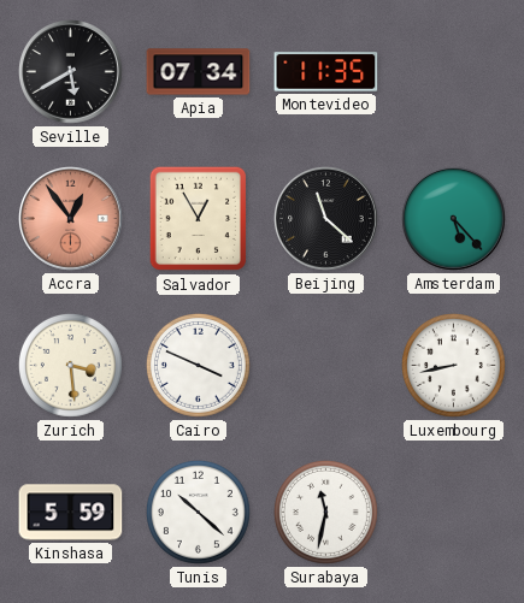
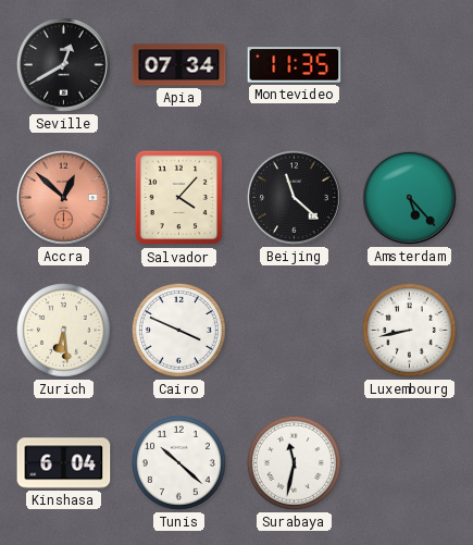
Seville: 5:40 -> 12:40
Accra: 12:54 -> 12:52
Salvador: 12:55 -> 4:07
Zurich: 3:29 -> 6:29
Kinshasa: 5:59 -> 6:04
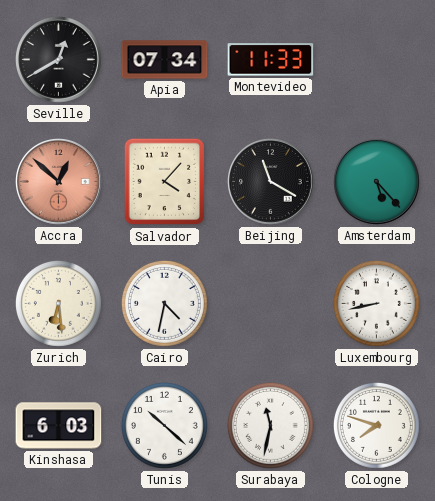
Montevideo: 11:35 -> 11:33
Beijing: 11:22 -> 11:20
Cairo: 3:49 -> 4:32
Kinshasa: 6:04 -> 6:03
Cologne: none -> 7:48
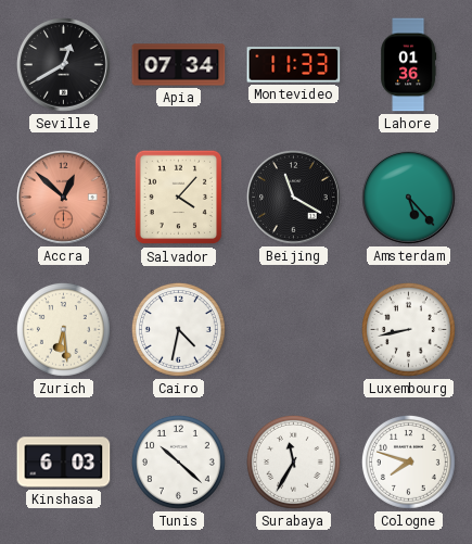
Lahore: none -> 01:36
Surabaya: 11:32 -> 11:35
